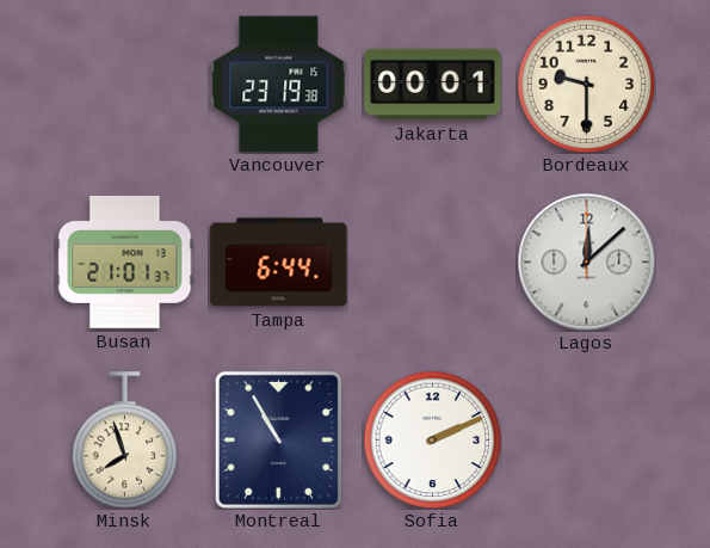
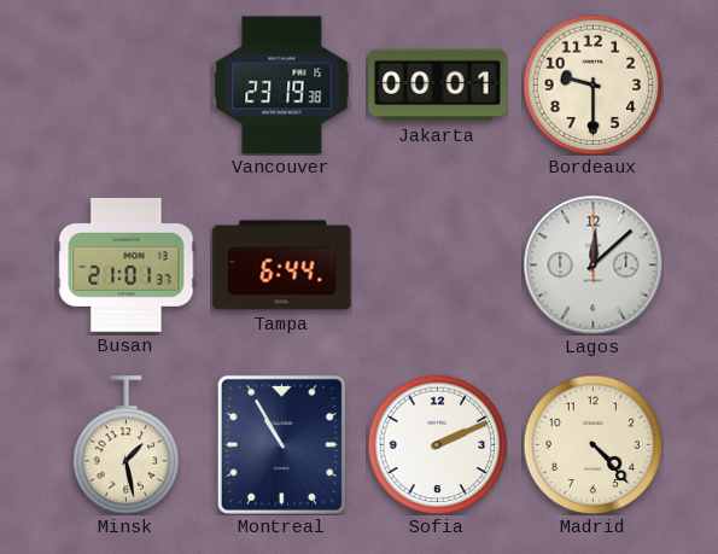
Minsk: 7:57 -> 1:28
Madrid: none -> 4:23
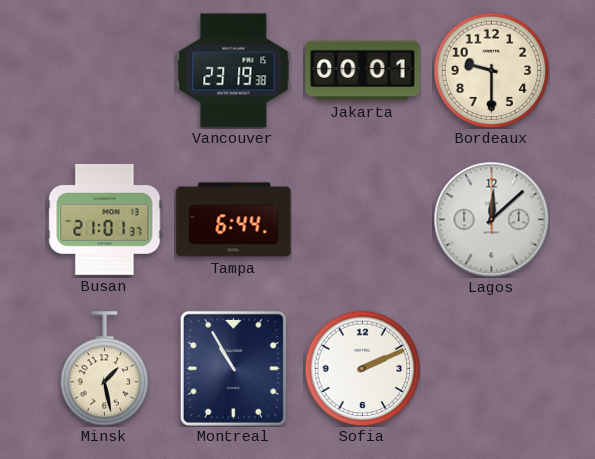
Madrid: 4:23 -> none
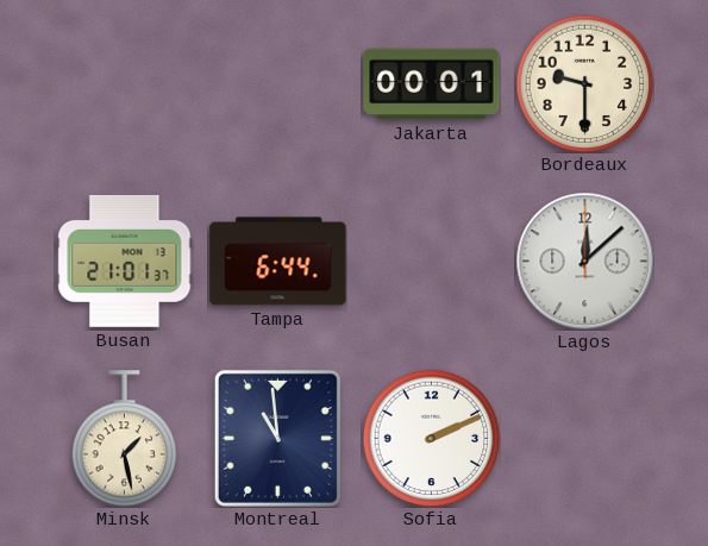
Vancouver: 23:19 -> none
Montreal: 10:55 -> 10:59
